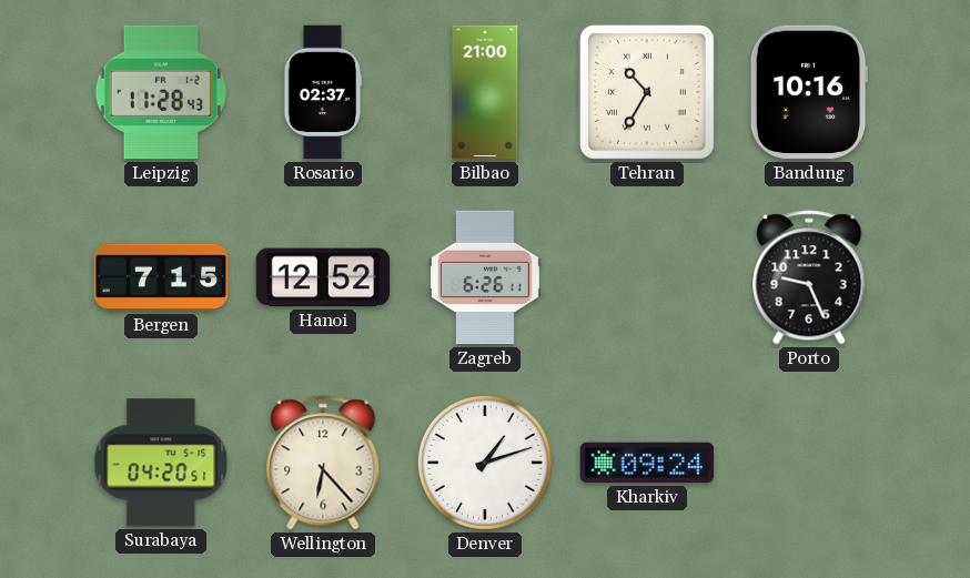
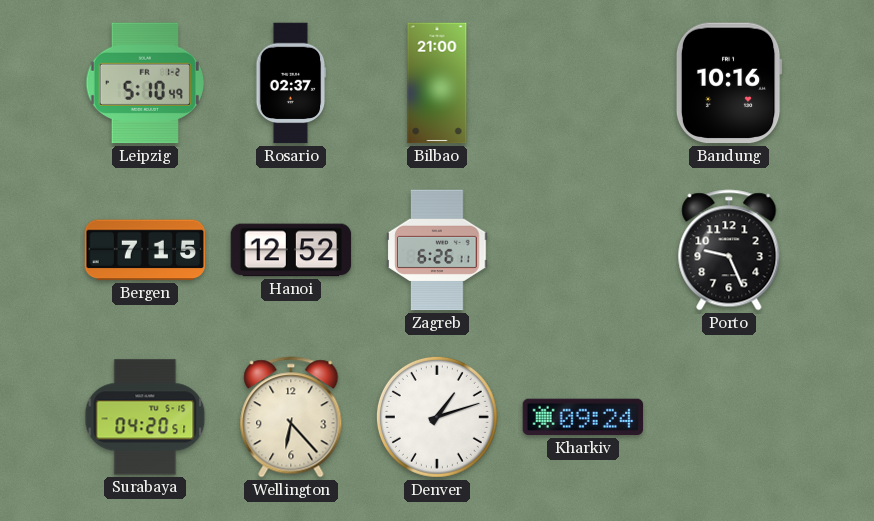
Leipzig: 11:28 -> 5:10
Tehran: 10:35 -> none
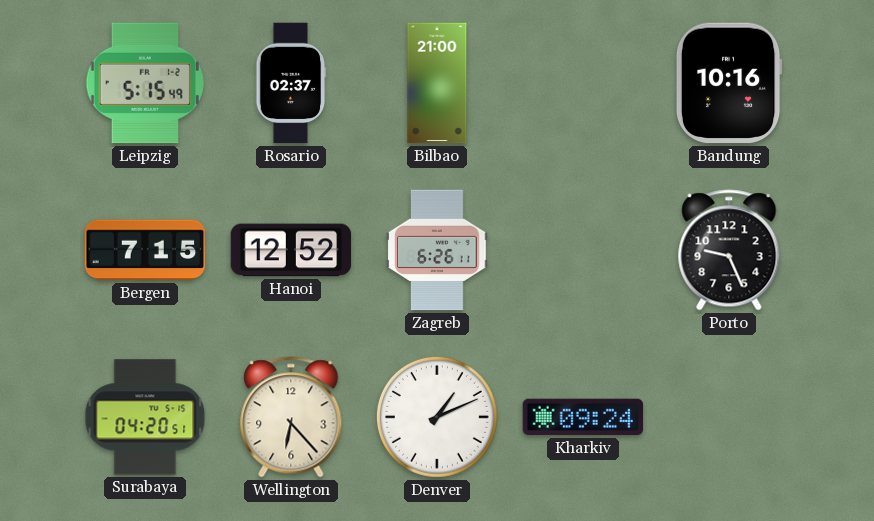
Leipzig: 5:10 -> 5:15
Denver: 1:12 -> 1:11
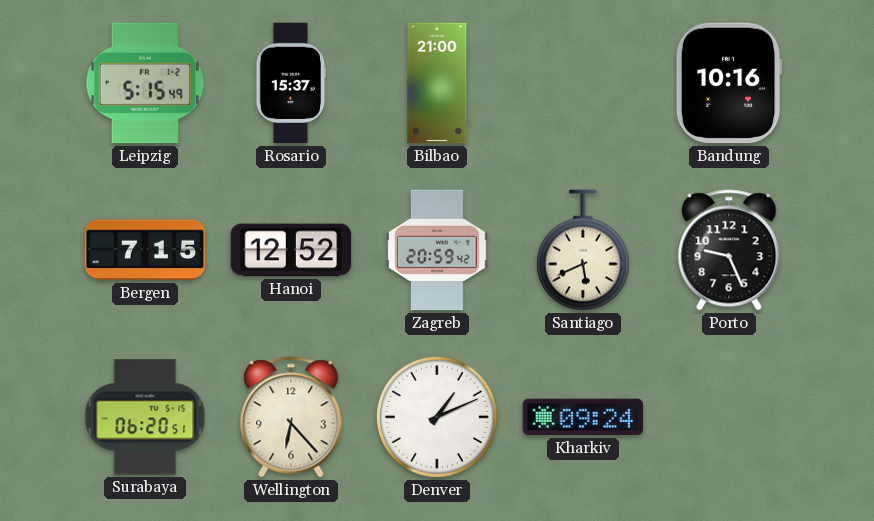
Rosario: 02:37 -> 15:37
Zagreb: 6:26 -> 20:59
Santiago: none -> 5:41
Surabaya: 04:20 -> 06:20
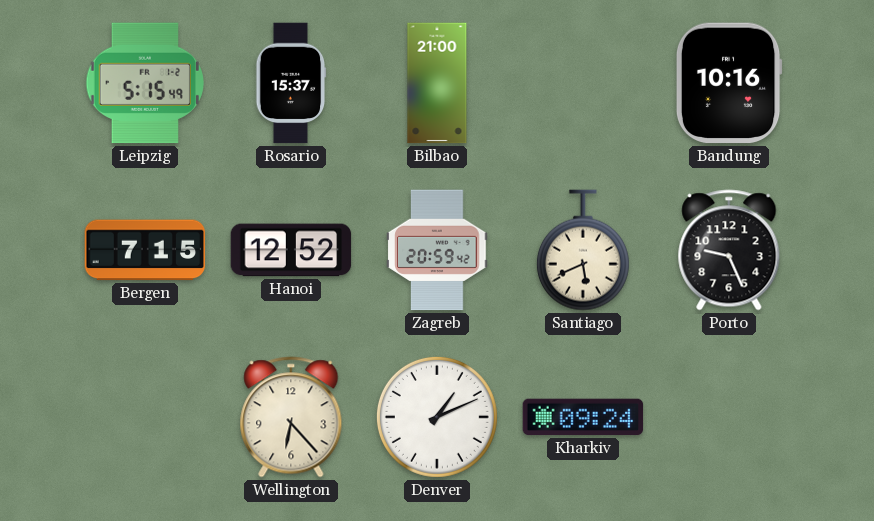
Surabaya: 06:20 -> none
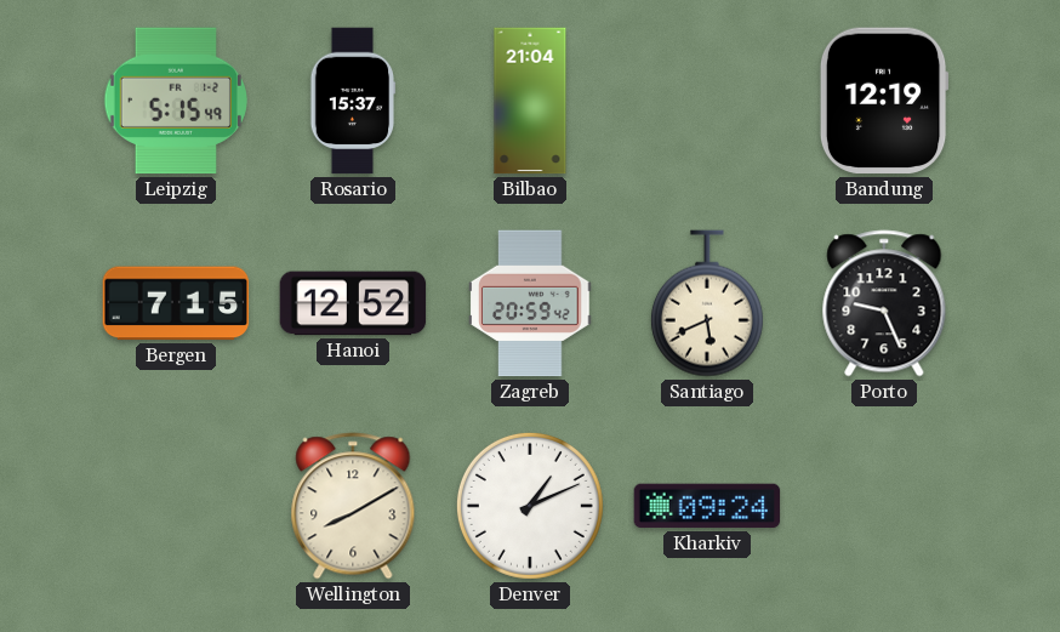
Bilbao: 21:00 -> 21:04
Bandung: 10:16 -> 12:19
Wellington: 6:23 -> 8:10
